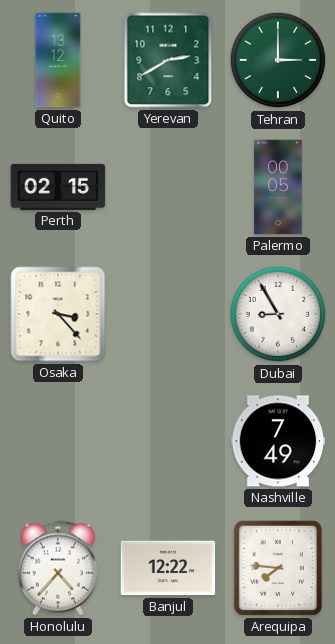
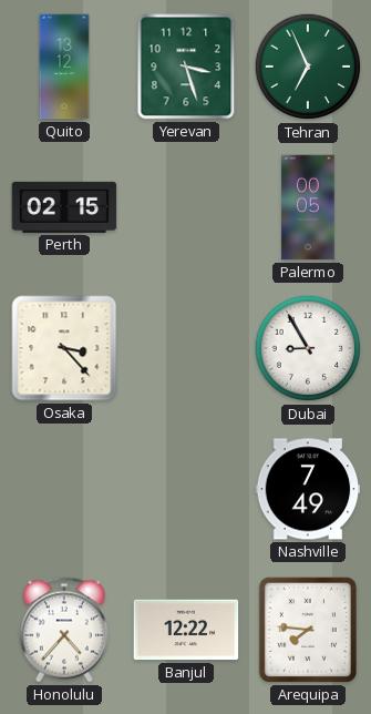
Yerevan: 2:40 -> 3:27
Tehran: 3:00 -> 6:56
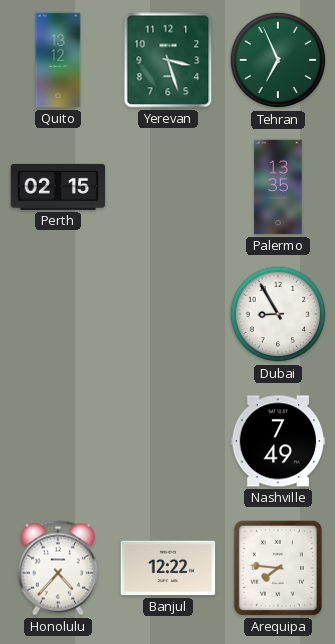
Palermo: 00:05 -> 13:35
Osaka: 3:23 -> none
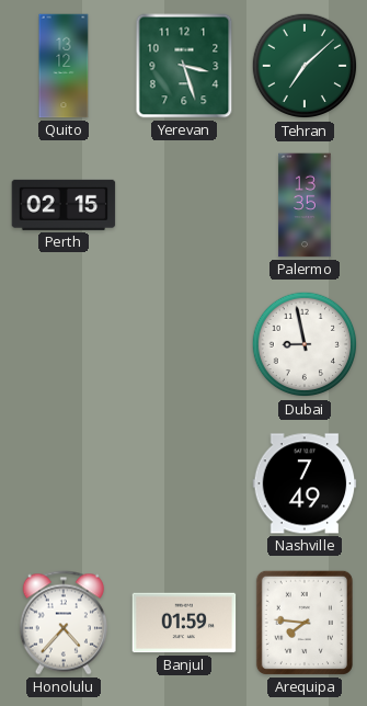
Tehran: 6:56 -> 7:08
Dubai: 8:55 -> 8:58
Banjul: 12:22 -> 01:59
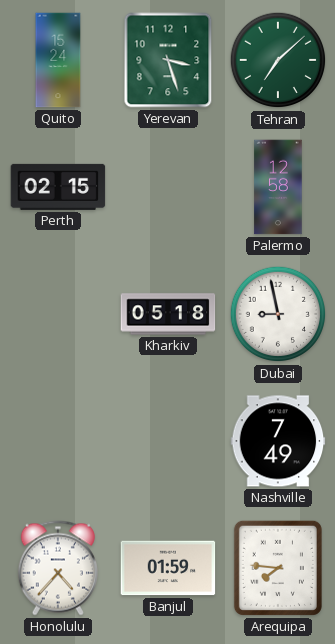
Quito: 13:12 -> 15:24
Palermo: 13:35 -> 12:58
Kharkiv: none -> 05:18
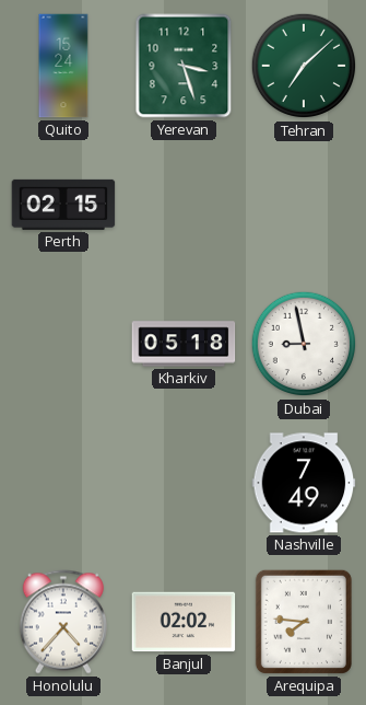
Palermo: 12:58 -> none
Banjul: 01:59 -> 02:02
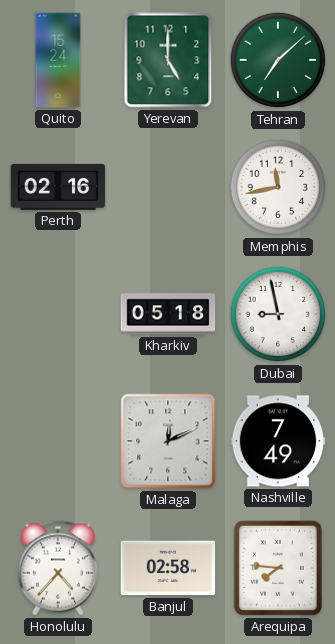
Yerevan: 3:27 -> 5:00
Perth: 02:15 -> 02:16
Memphis: none -> 11:43
Malaga: none -> 12:11
Banjul: 02:02 -> 02:58
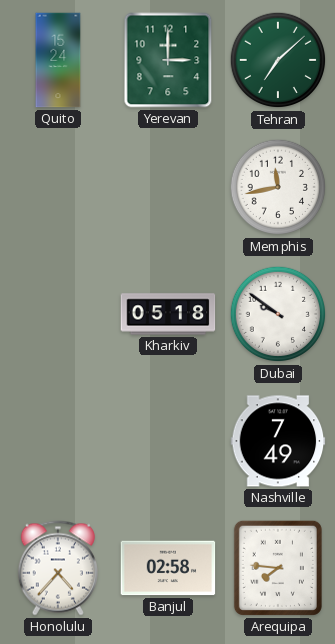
Yerevan: 5:00 -> 3:00
Perth: 02:16 -> none
Dubai: 8:58 -> 9:51
Malaga: 12:11 -> none
